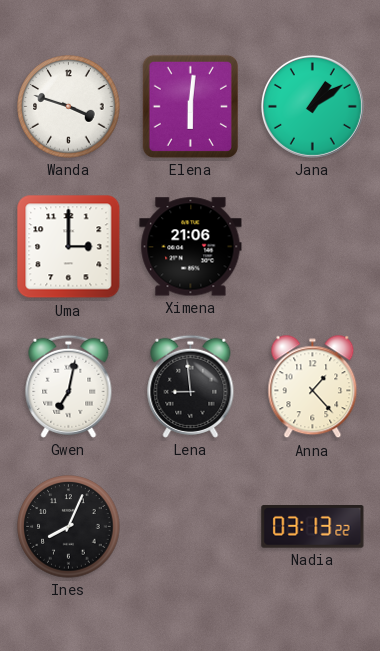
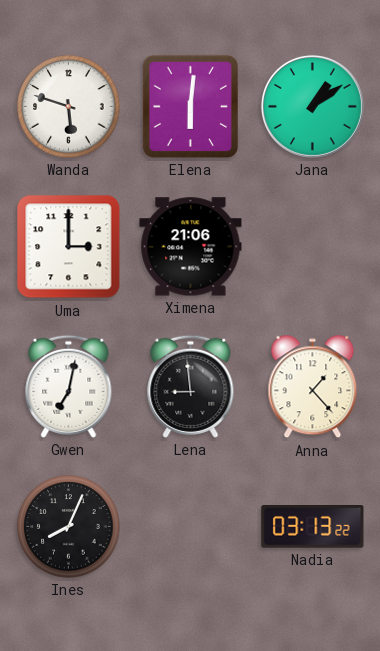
Wanda: 3:48 -> 5:48
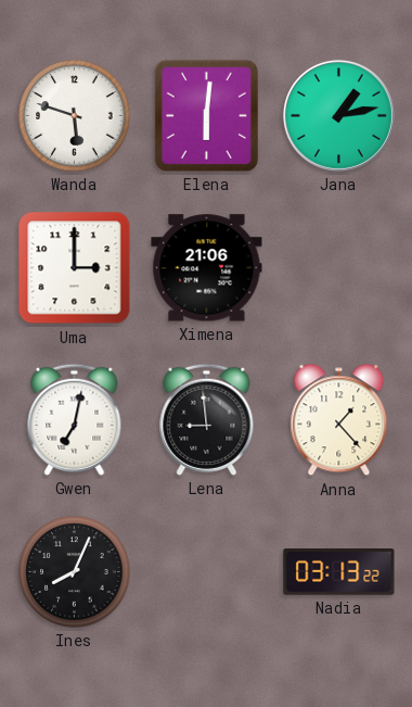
Jana: 1:09 -> 1:13
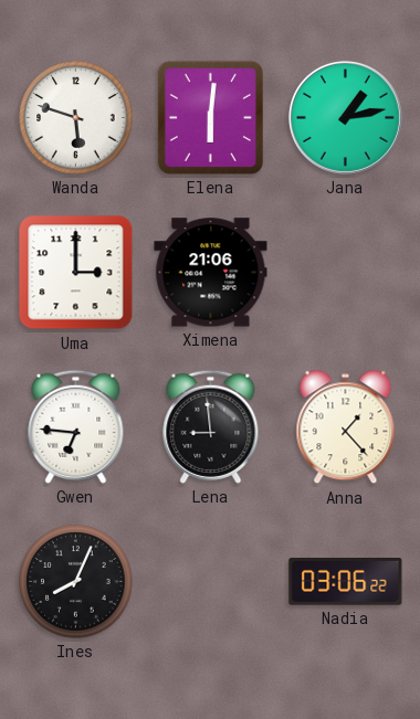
Gwen: 7:02 -> 6:46
Nadia: 03:13 -> 03:06
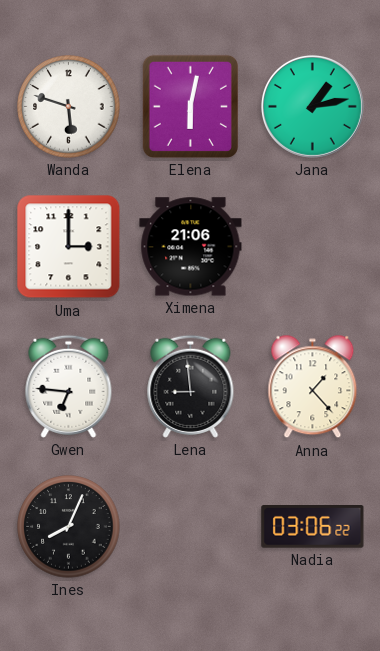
Elena: 6:01 -> 6:02
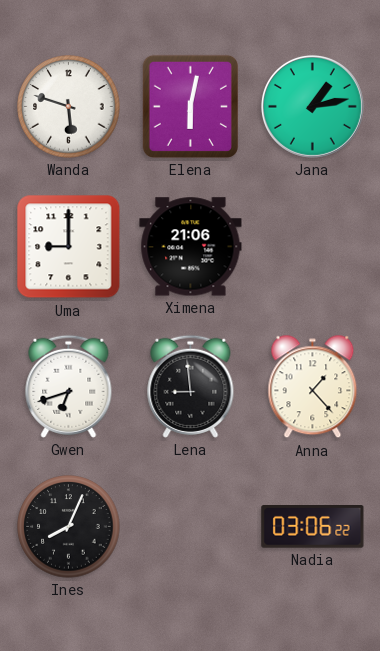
Uma: 3:00 -> 9:00
Gwen: 6:46 -> 6:42
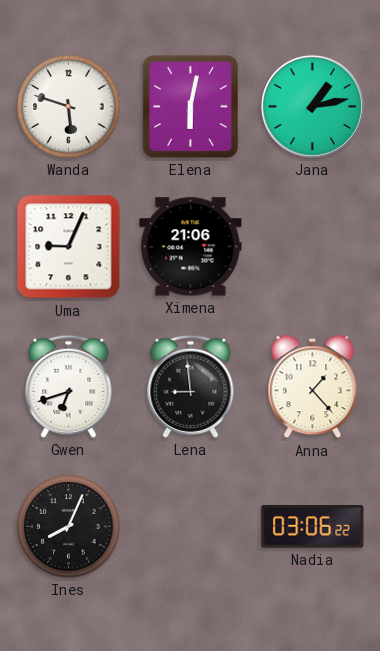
Uma: 9:00 -> 9:04
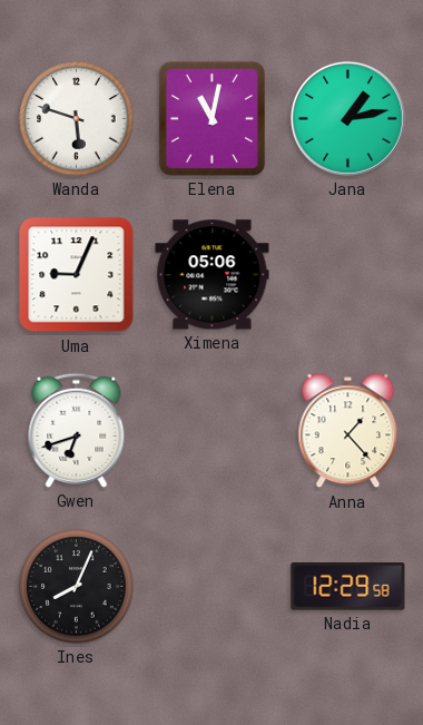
Elena: 6:02 -> 11:02
Ximena: 21:06 -> 05:06
Lena: 8:59 -> none
Nadia: 03:06 -> 12:29
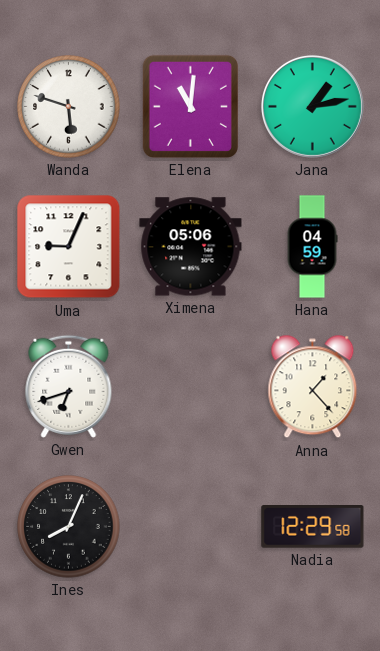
Elena: 11:02 -> 11:01
Hana: none -> 04:59
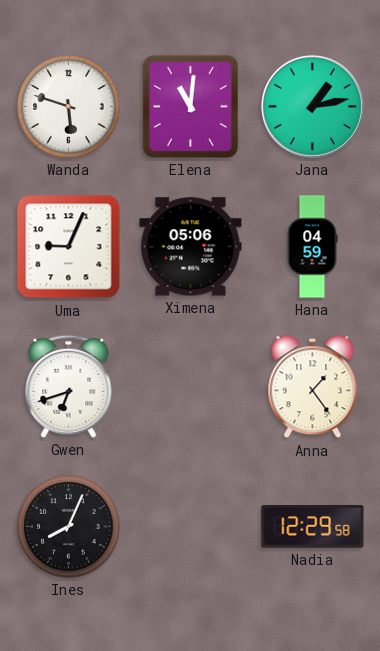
Anna: 1:23 -> 1:24
